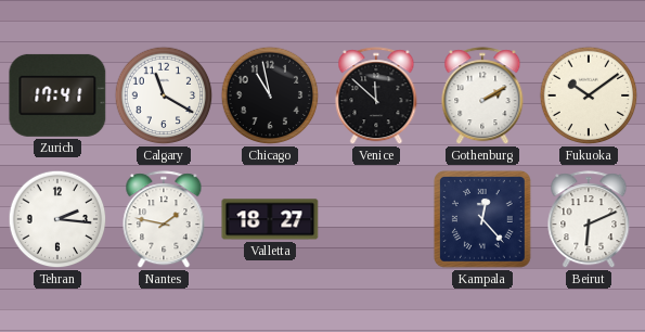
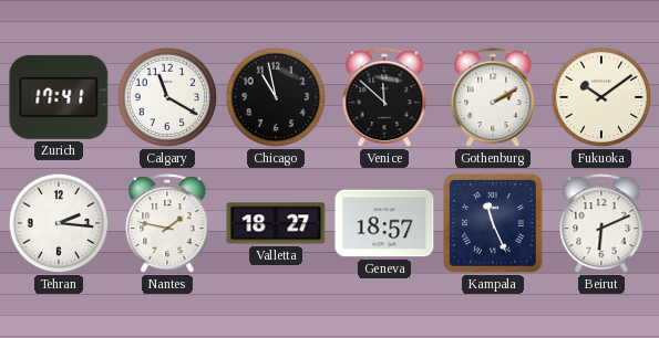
Geneva: none -> 18:57
Kampala: 12:23 -> 11:26
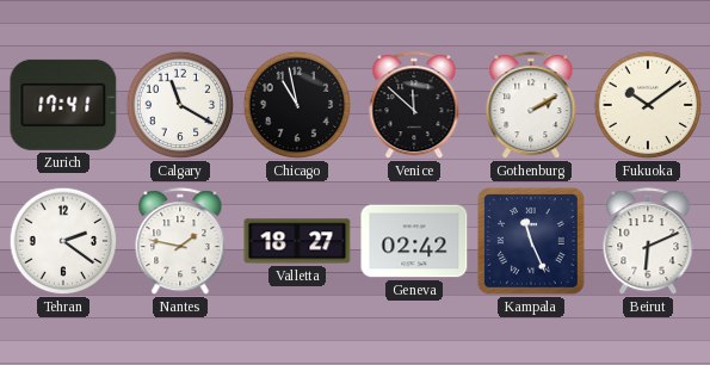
Tehran: 2:16 -> 2:21
Geneva: 18:57 -> 02:42
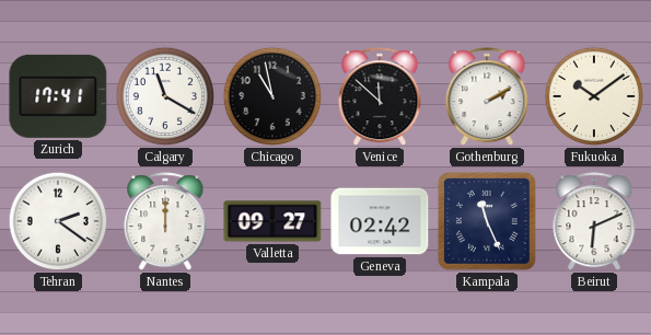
Nantes: 1:47 -> 12:00
Valletta: 18:27 -> 09:27
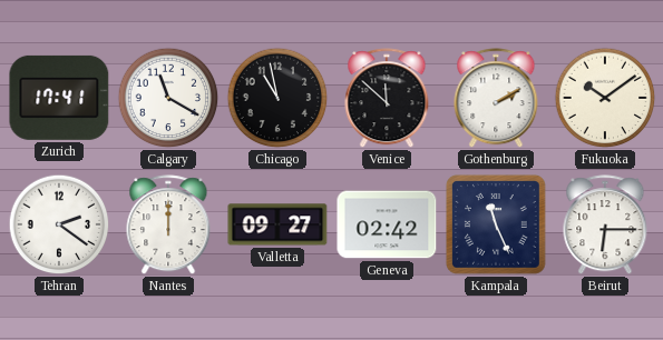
Beirut: 6:11 -> 6:15
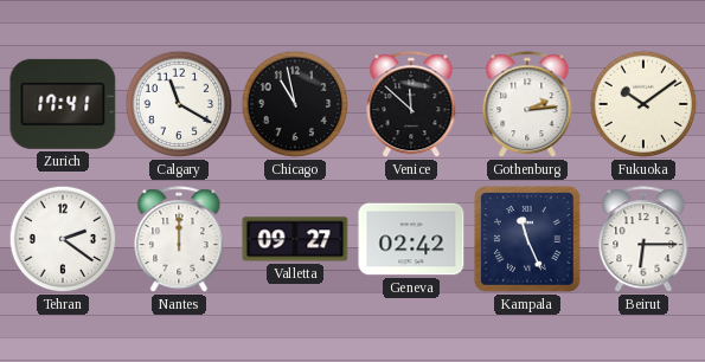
Gothenburg: 2:10 -> 2:14
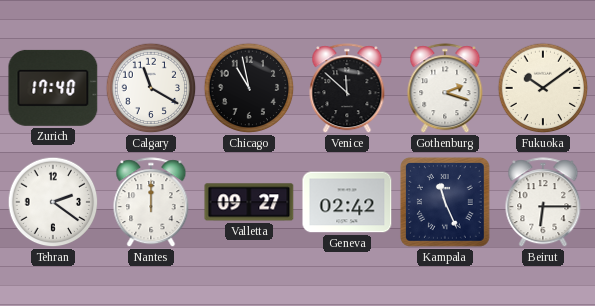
Zurich: 17:41 -> 17:40
Gothenburg: 2:14 -> 2:18
